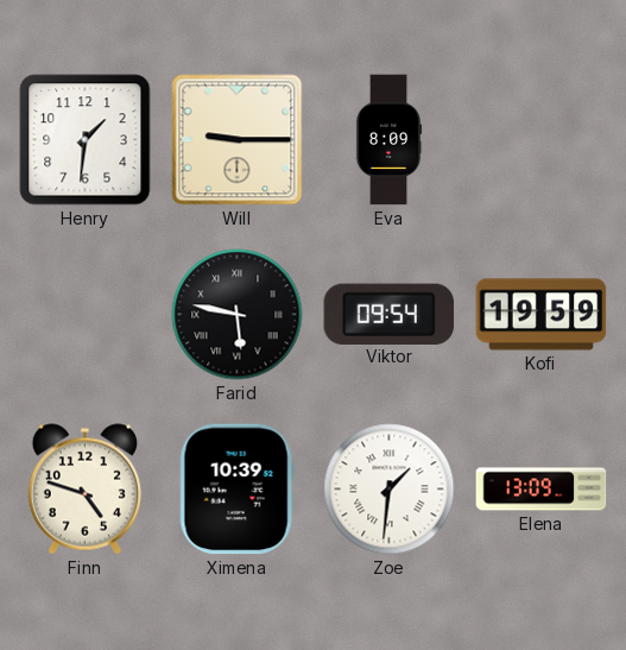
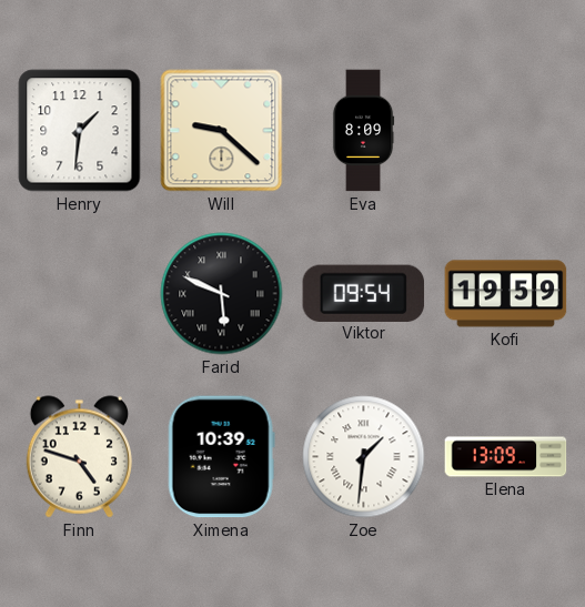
Will: 9:15 -> 9:22
Farid: 5:47 -> 5:49
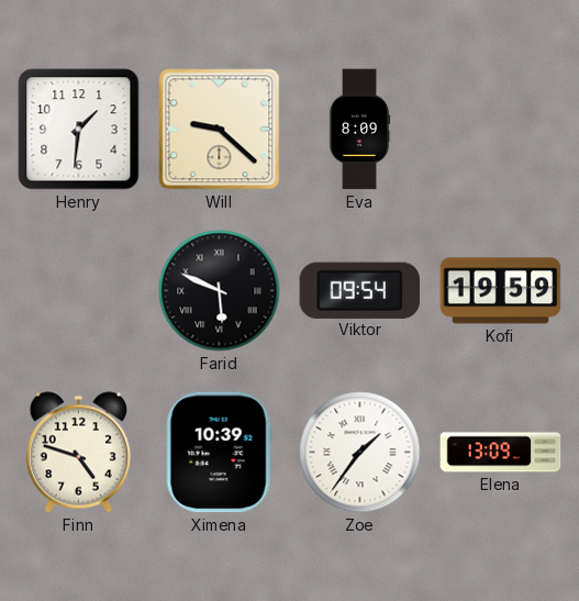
Zoe: 1:31 -> 1:36
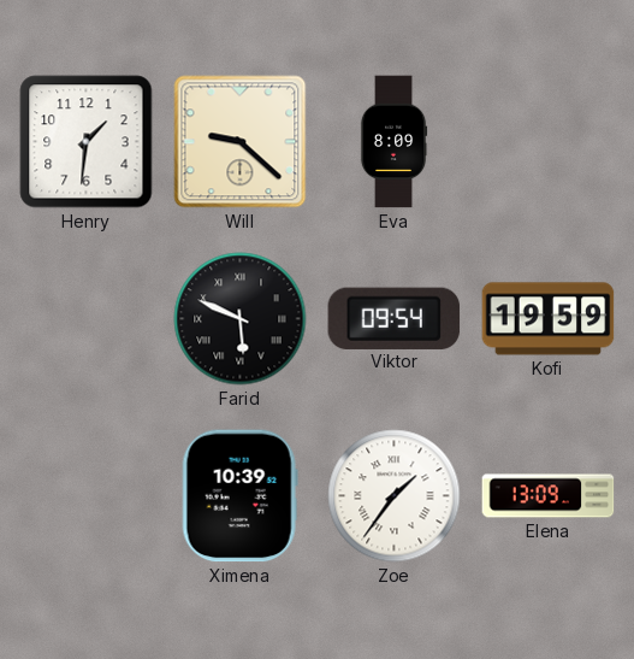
Finn: 4:48 -> none
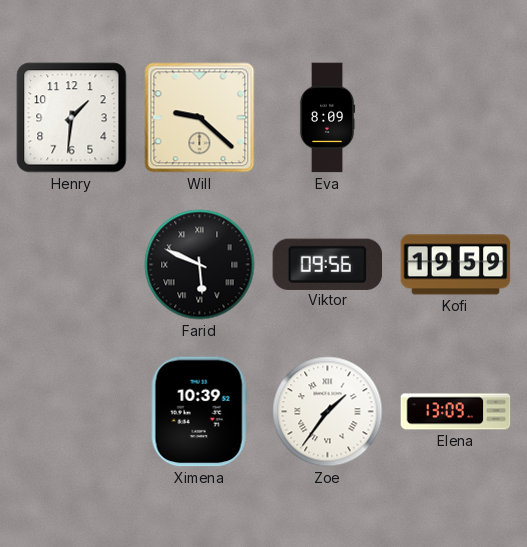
Viktor: 09:54 -> 09:56
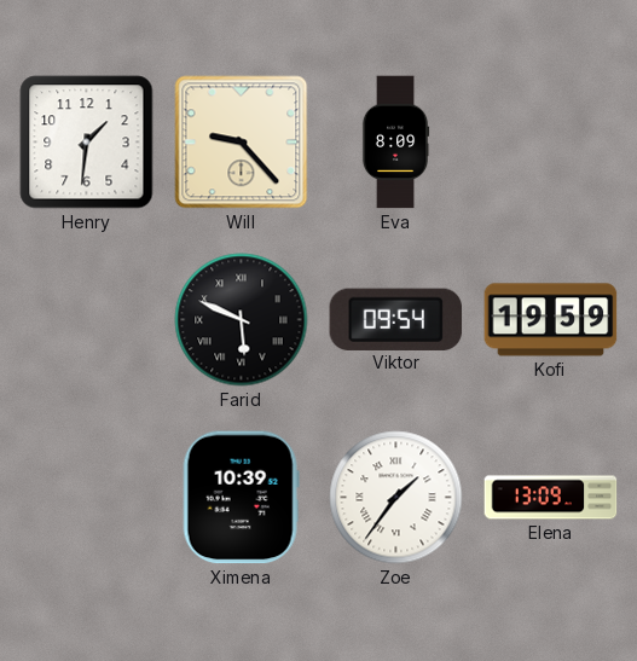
Will: 9:22 -> 9:23
Viktor: 09:56 -> 09:54
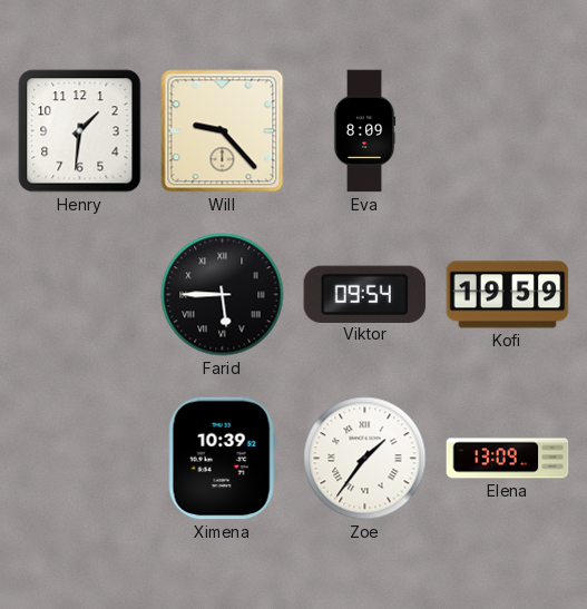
Farid: 5:49 -> 5:45
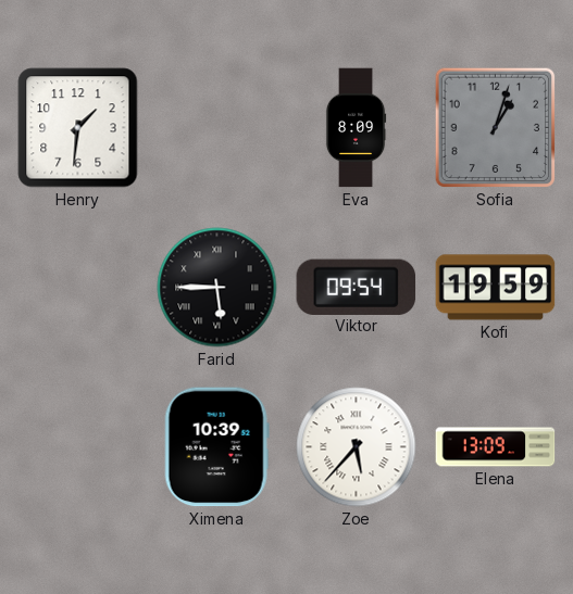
Will: 9:23 -> none
Sofia: none -> 1:03
Zoe: 1:36 -> 5:37
